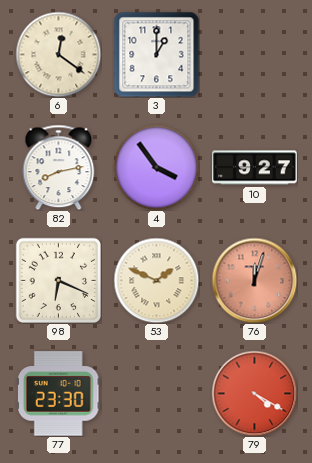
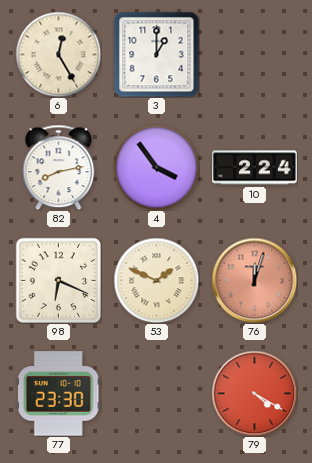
6: 12:21 -> 12:25
10: 9:27 -> 2:24
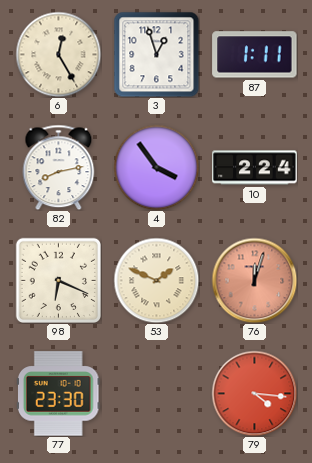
3: 1:00 -> 12:57
87: none -> 1:11
79: 4:20 -> 4:16
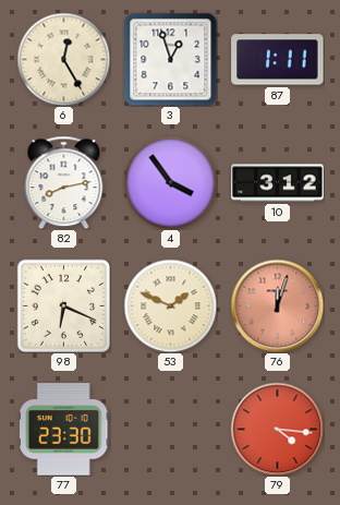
10: 2:24 -> 3:12
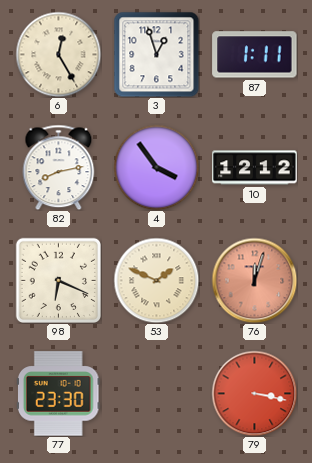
10: 3:12 -> 12:12
79: 4:16 -> 3:17
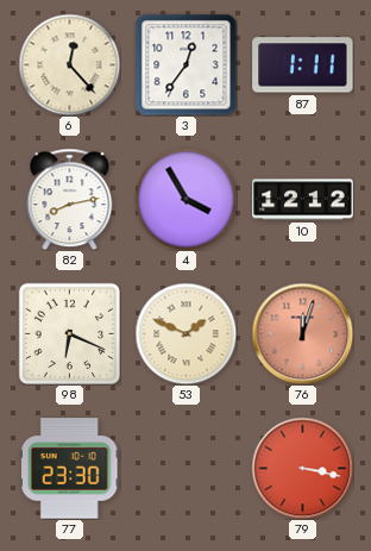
6: 12:25 -> 12:23
3: 12:57 -> 12:36
4: 3:54 -> 3:55
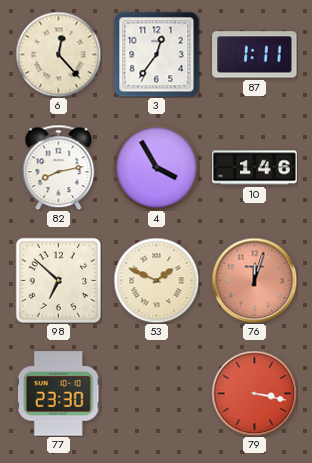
10: 12:12 -> 1:46
98: 6:19 -> 6:52
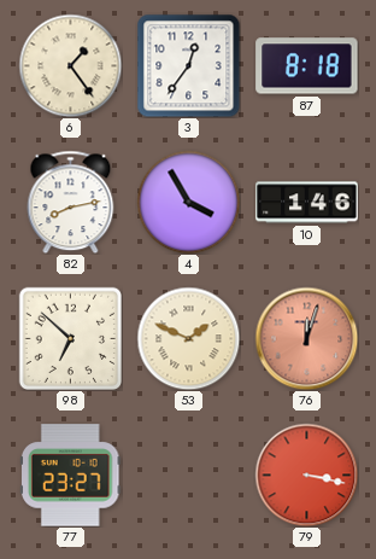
6: 12:23 -> 1:24
87: 1:11 -> 8:18
77: 23:30 -> 23:27
